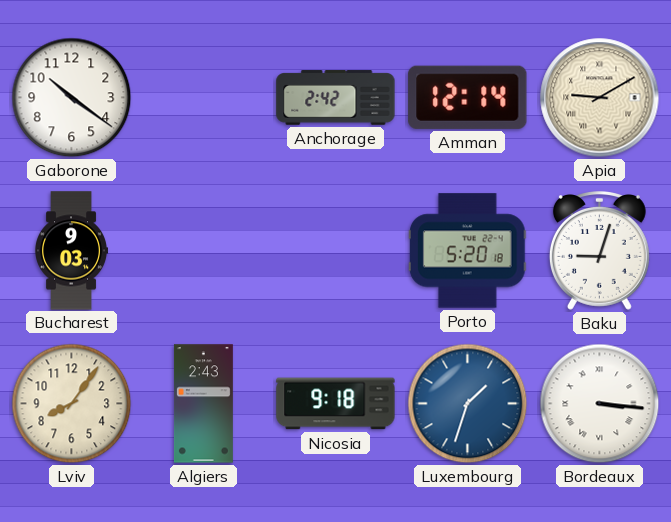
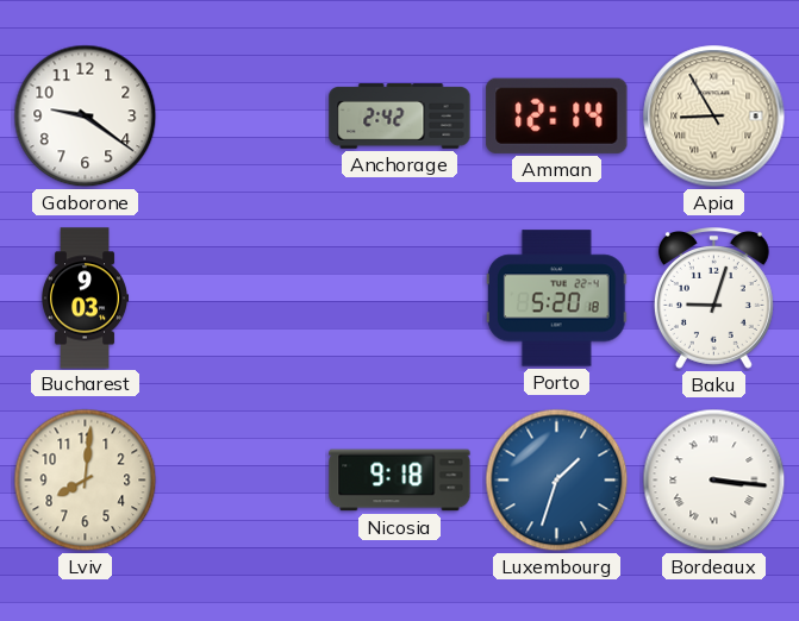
Gaborone: 10:21 -> 9:21
Apia: 9:10 -> 8:55
Lviv: 8:06 -> 8:01
Algiers: 2:43 -> none
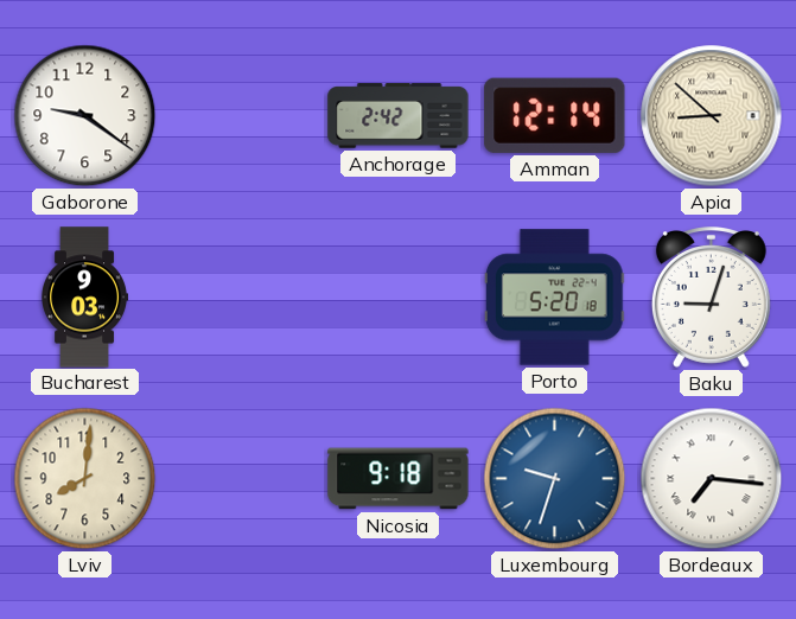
Apia: 8:55 -> 8:52
Luxembourg: 1:33 -> 9:33
Bordeaux: 3:16 -> 7:16
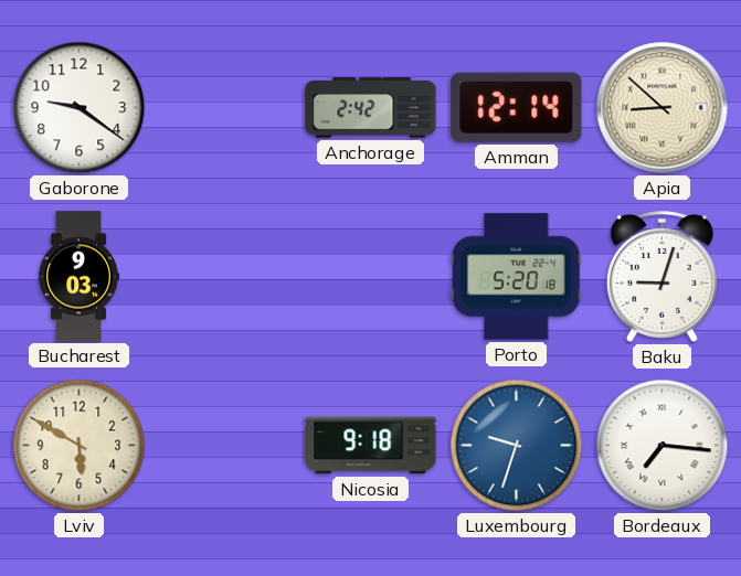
Lviv: 8:01 -> 5:50
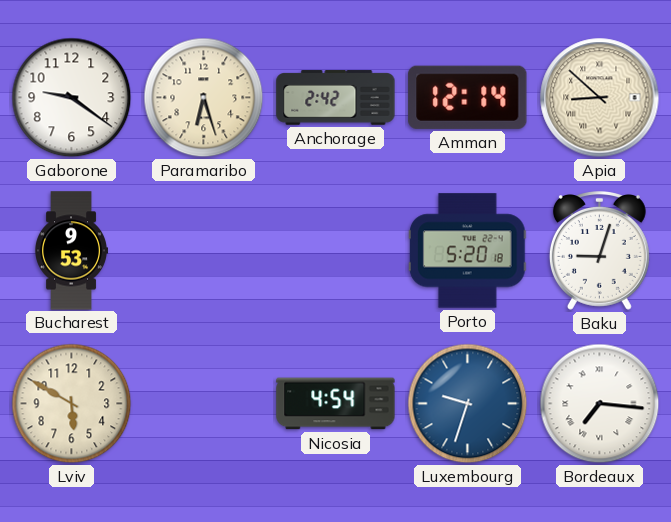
Paramaribo: none -> 6:27
Bucharest: 9:03 -> 9:53
Nicosia: 9:18 -> 4:54
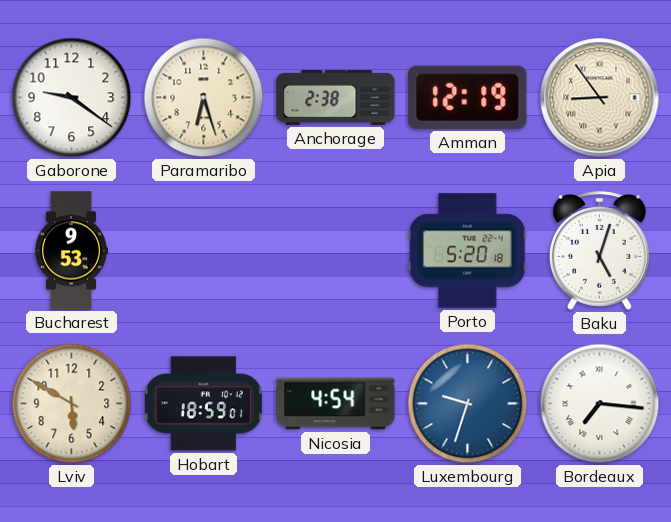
Anchorage: 2:42 -> 2:38
Amman: 12:14 -> 12:19
Apia: 8:52 -> 8:54
Baku: 9:03 -> 5:03
Hobart: none -> 18:59
